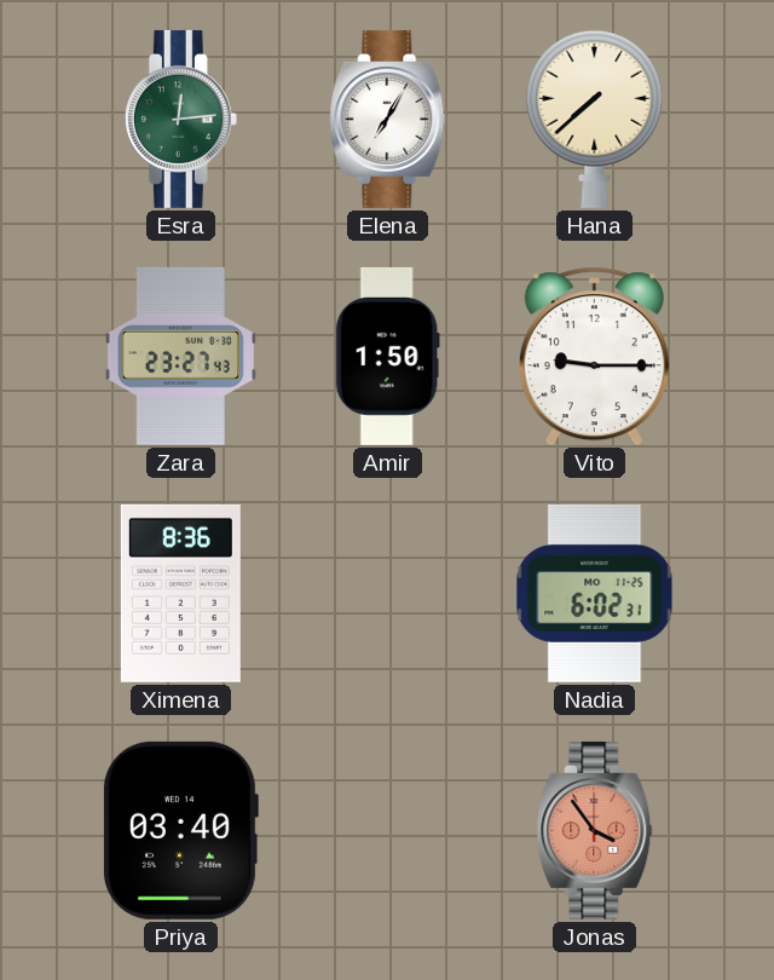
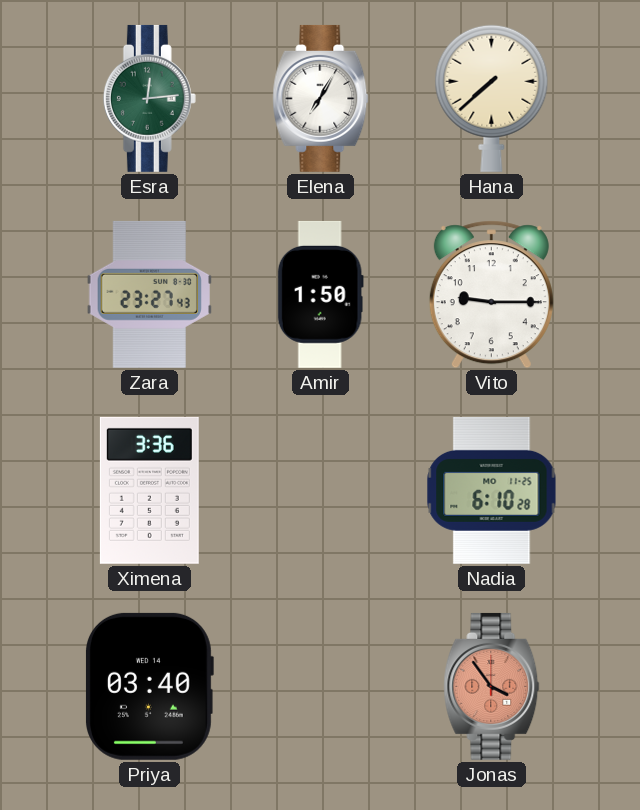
Ximena: 8:36 -> 3:36
Nadia: 6:02 -> 6:10
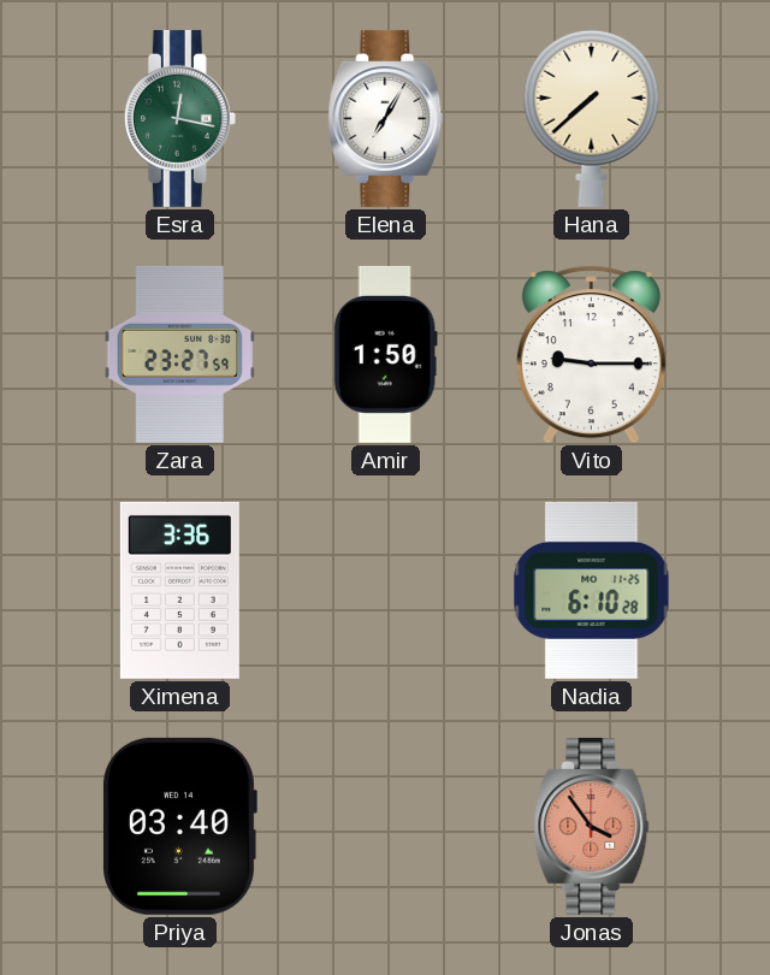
Esra: 12:14 -> 12:17
Zara: 23:27:43 -> 23:27:59
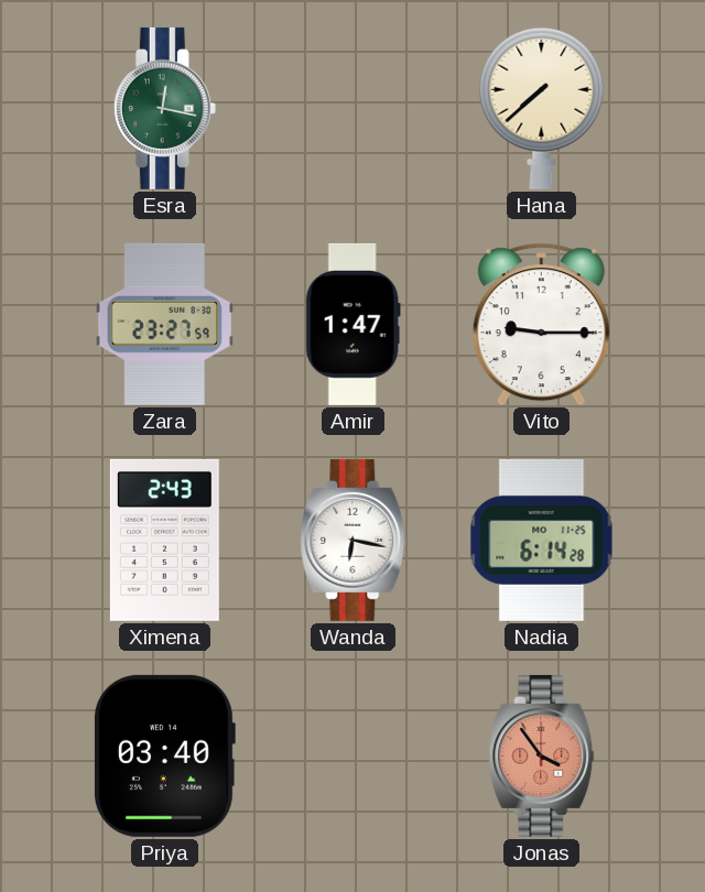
Elena: 7:05 -> none
Amir: 1:50 -> 1:47
Ximena: 3:36 -> 2:43
Wanda: none -> 6:17
Nadia: 6:10 -> 6:14
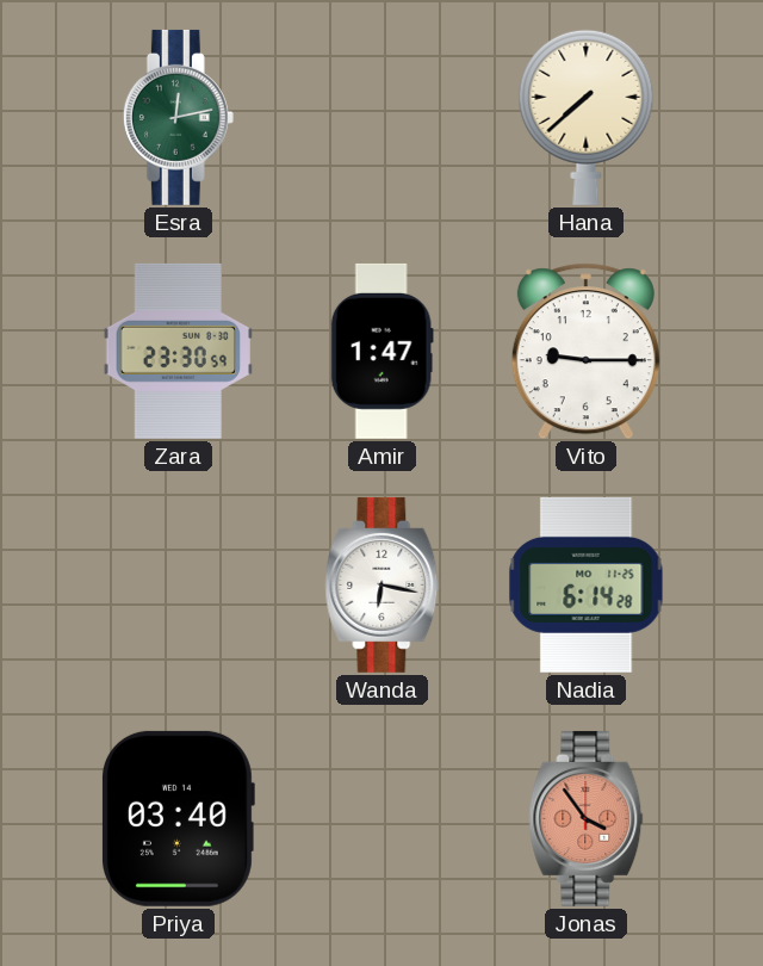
Esra: 12:17 -> 12:13
Zara: 23:27 -> 23:30
Ximena: 2:43 -> none
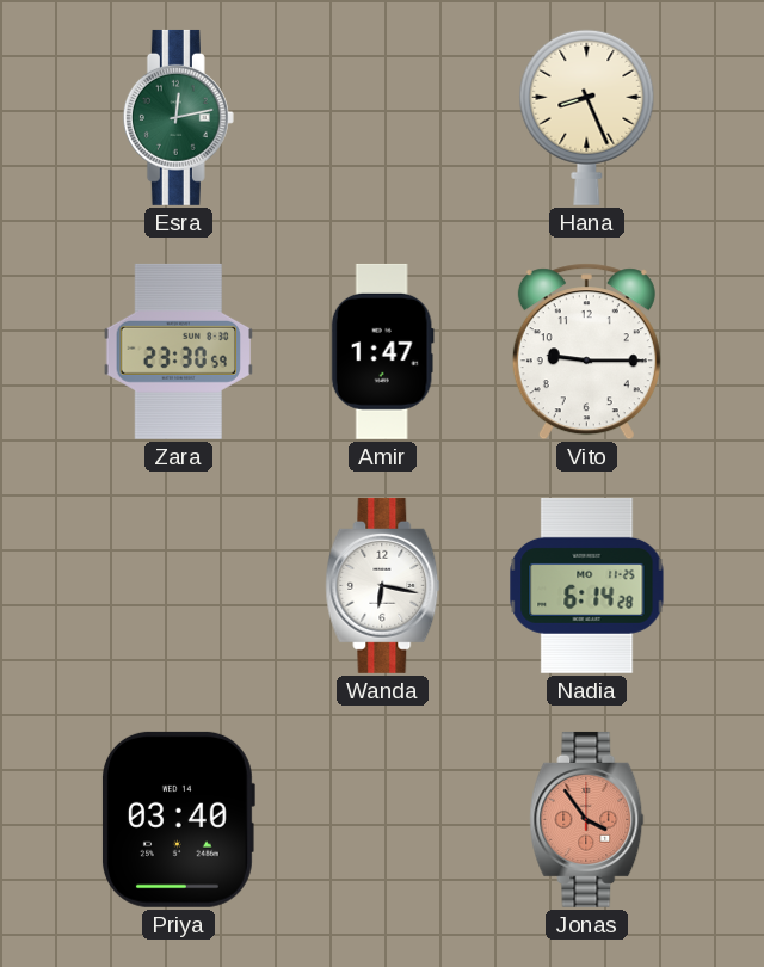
Hana: 7:38 -> 8:26
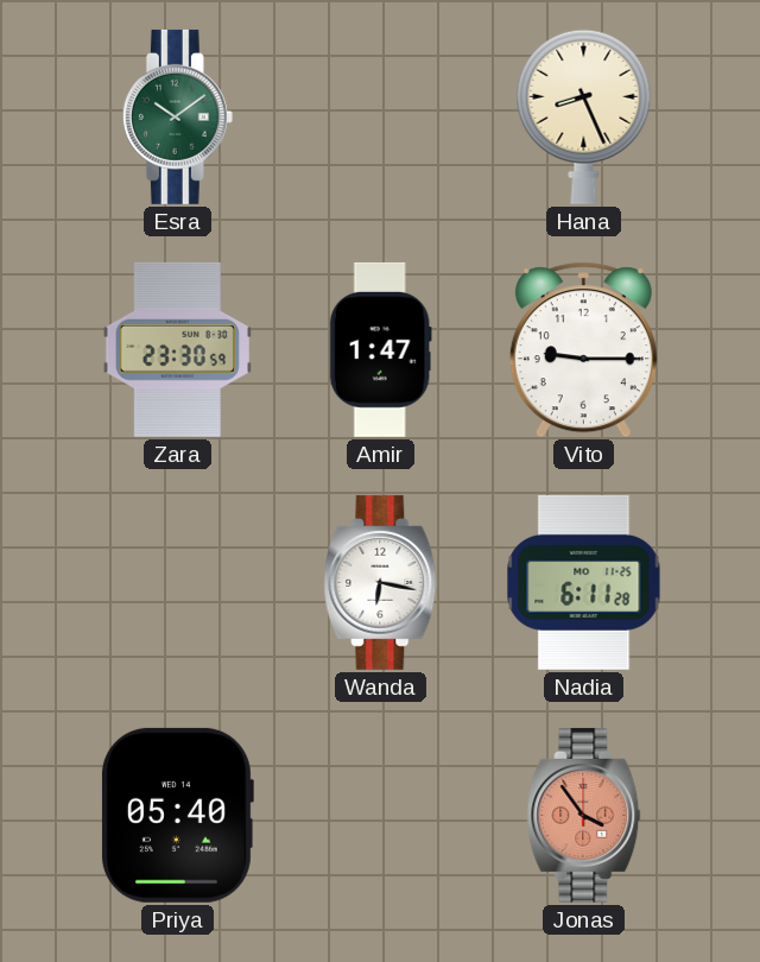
Esra: 12:13 -> 10:09
Nadia: 6:14 -> 6:11
Priya: 03:40 -> 05:40
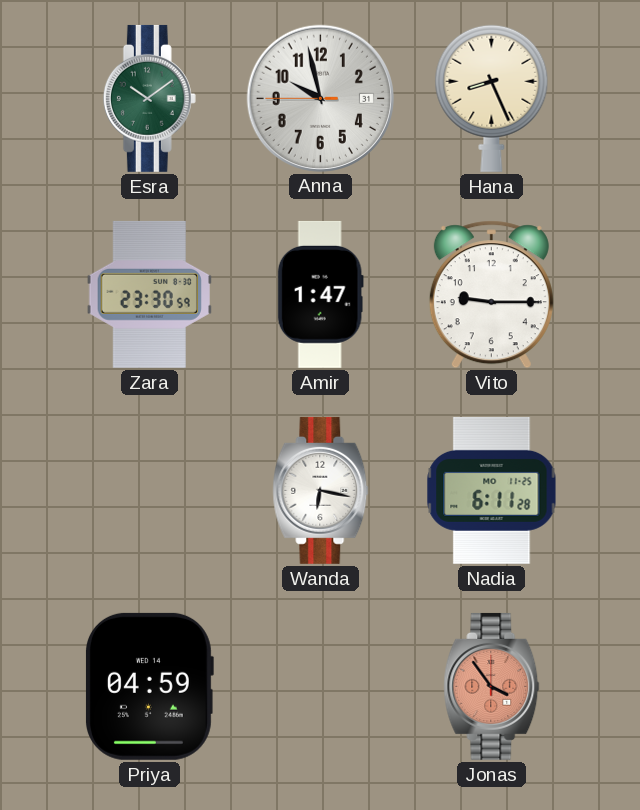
Anna: none -> 9:57
Priya: 05:40 -> 04:59
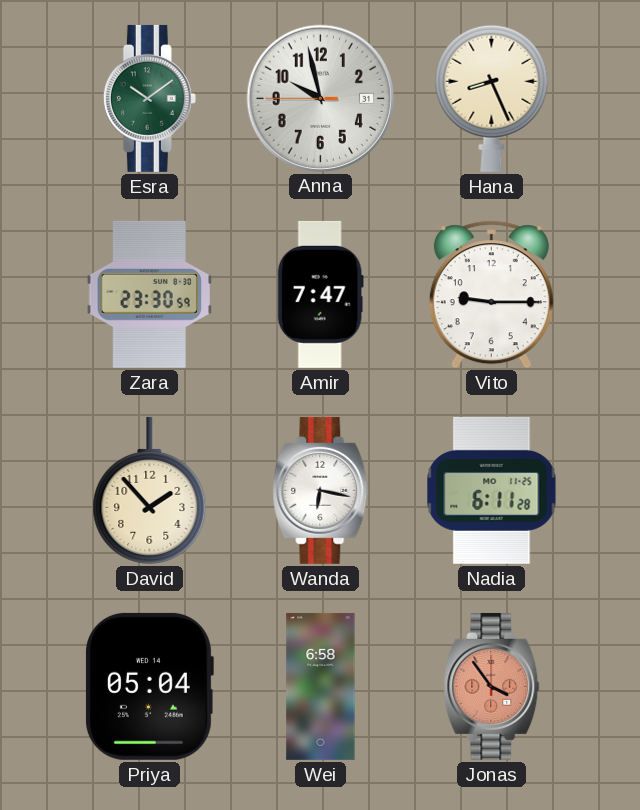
Amir: 1:47 -> 7:47
David: none -> 1:53
Priya: 04:59 -> 05:04
Wei: none -> 6:58
